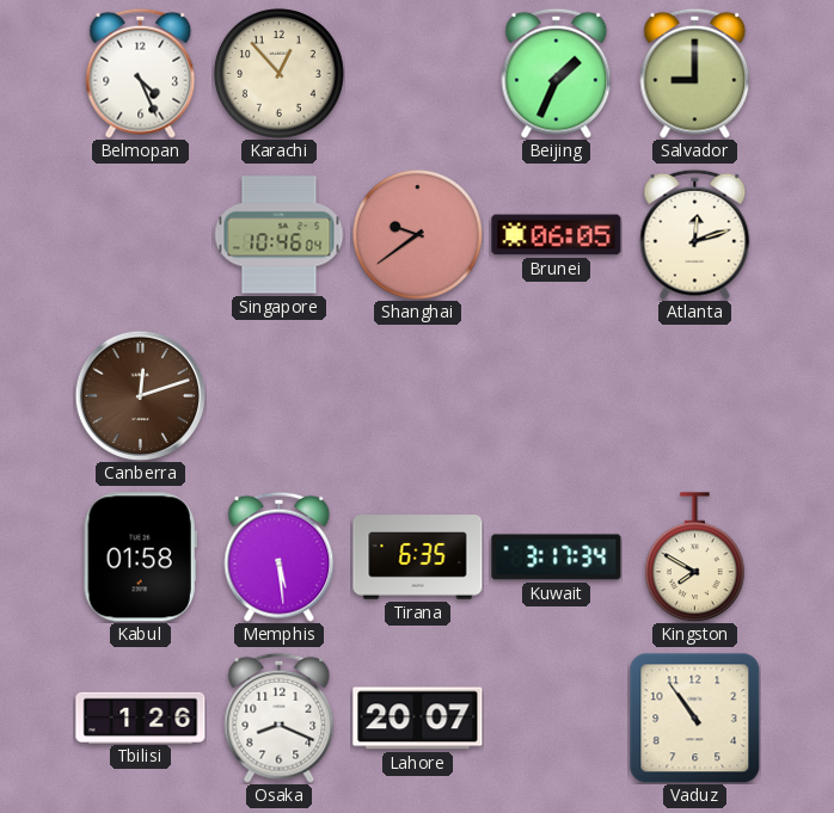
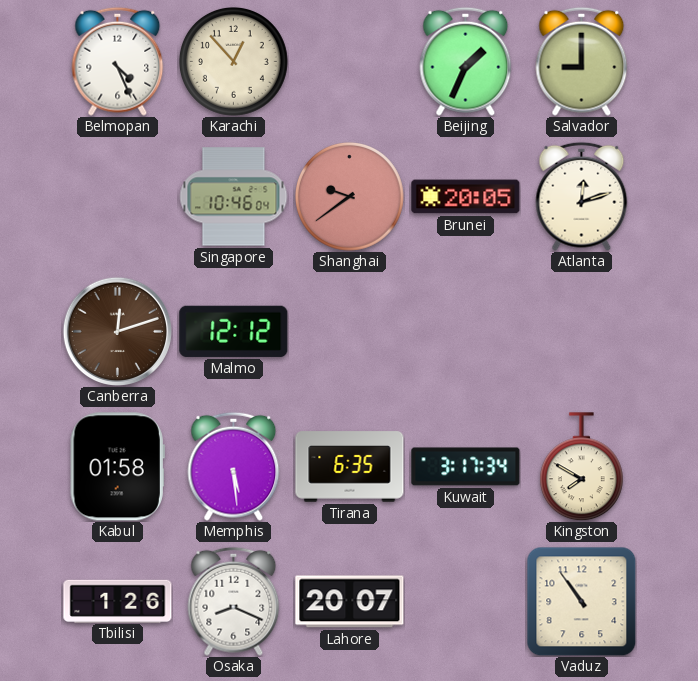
Brunei: 06:05 -> 20:05
Malmo: none -> 12:12
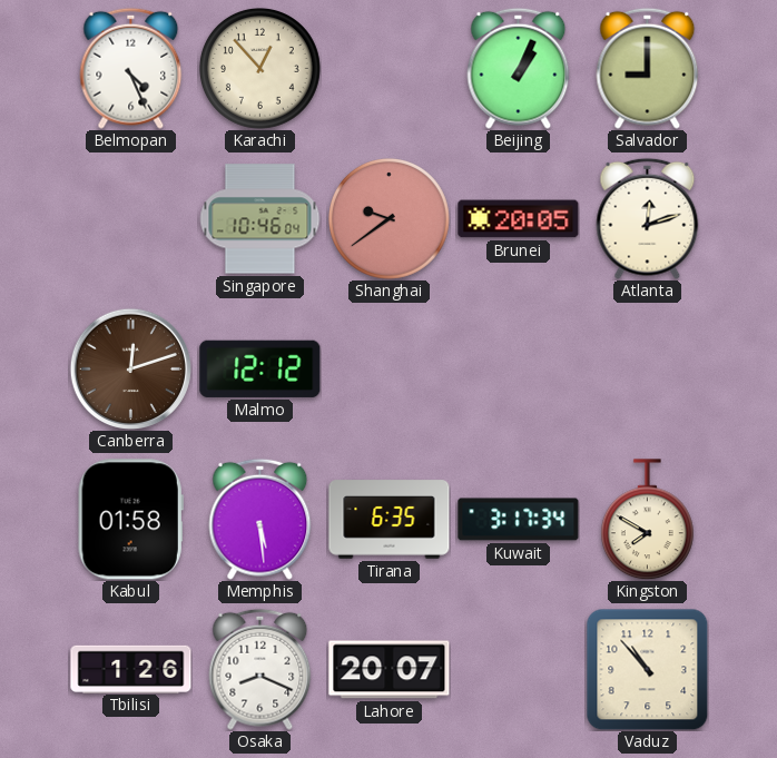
Beijing: 1:34 -> 1:04
Vaduz: 10:54 -> 10:53
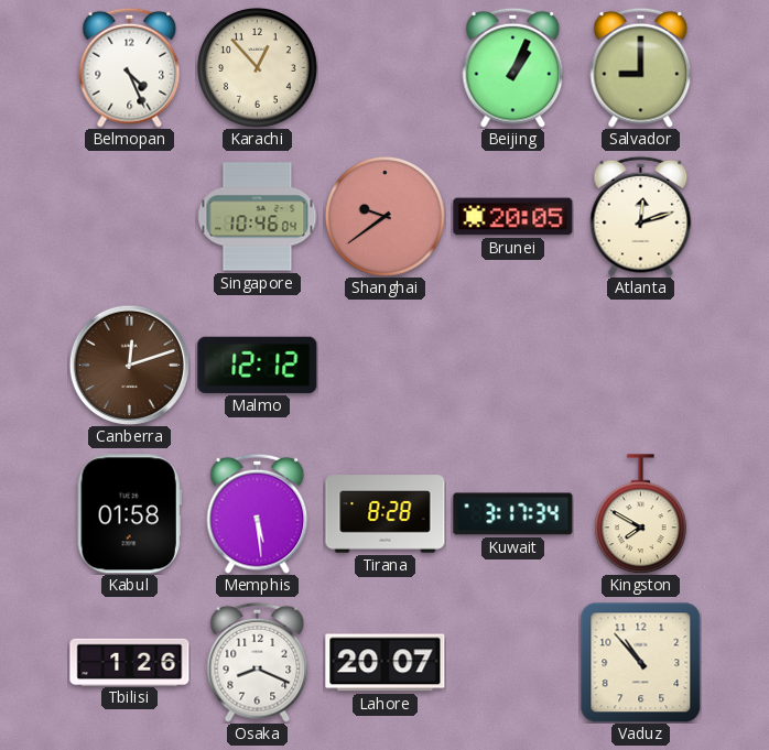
Tirana: 6:35 -> 8:28
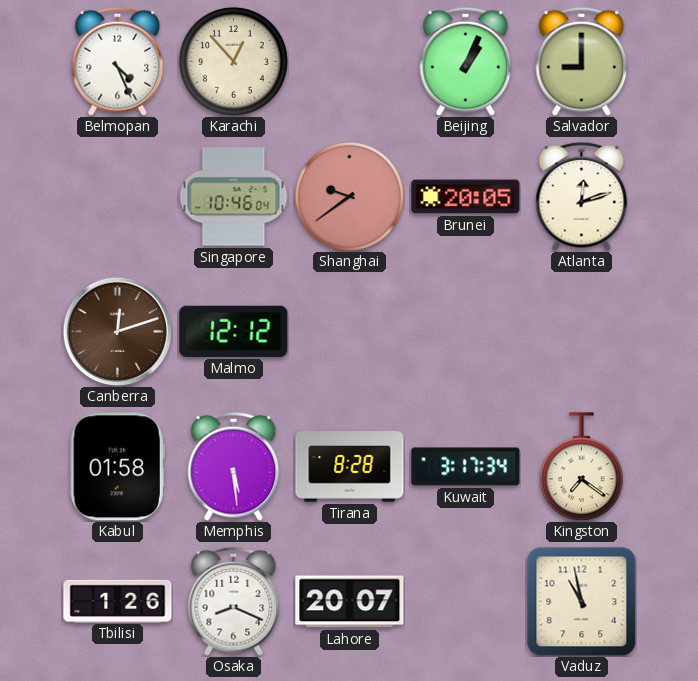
Kingston: 7:50 -> 7:21
Vaduz: 10:53 -> 10:58
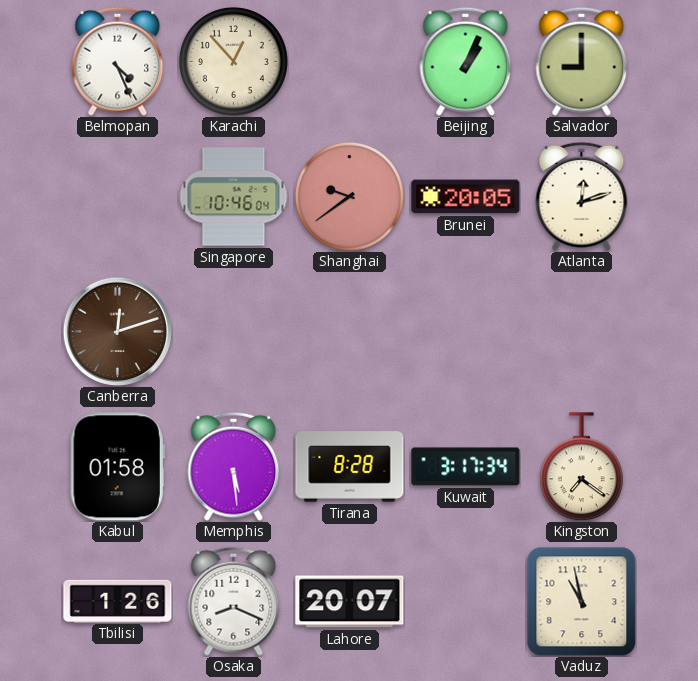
Malmo: 12:12 -> none
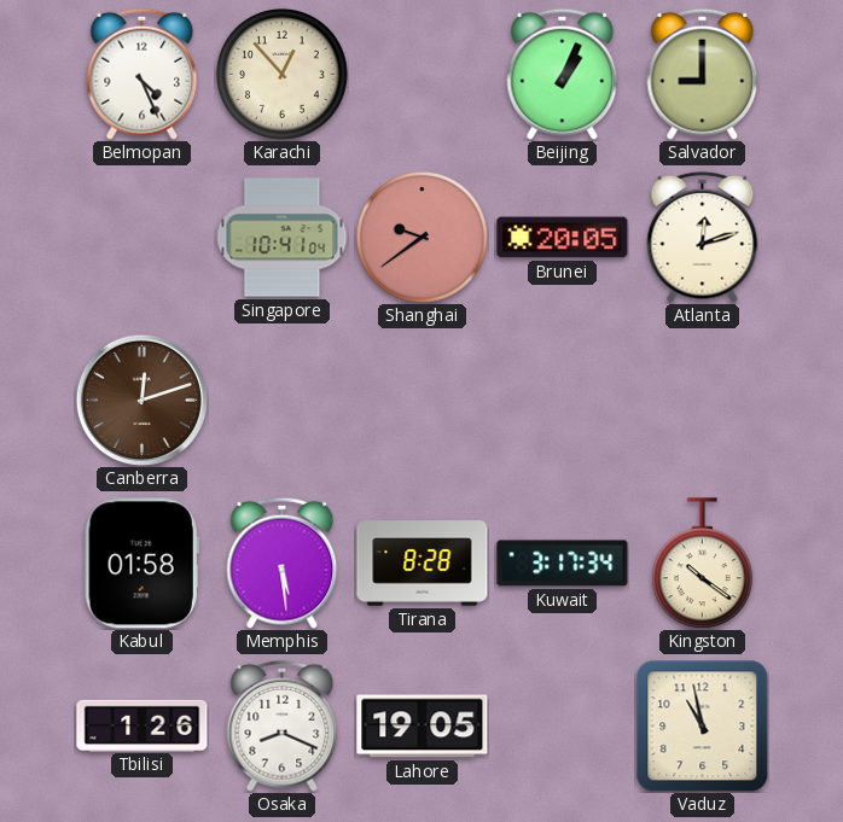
Singapore: 10:46 -> 10:41
Kingston: 7:21 -> 10:21
Lahore: 20:07 -> 19:05
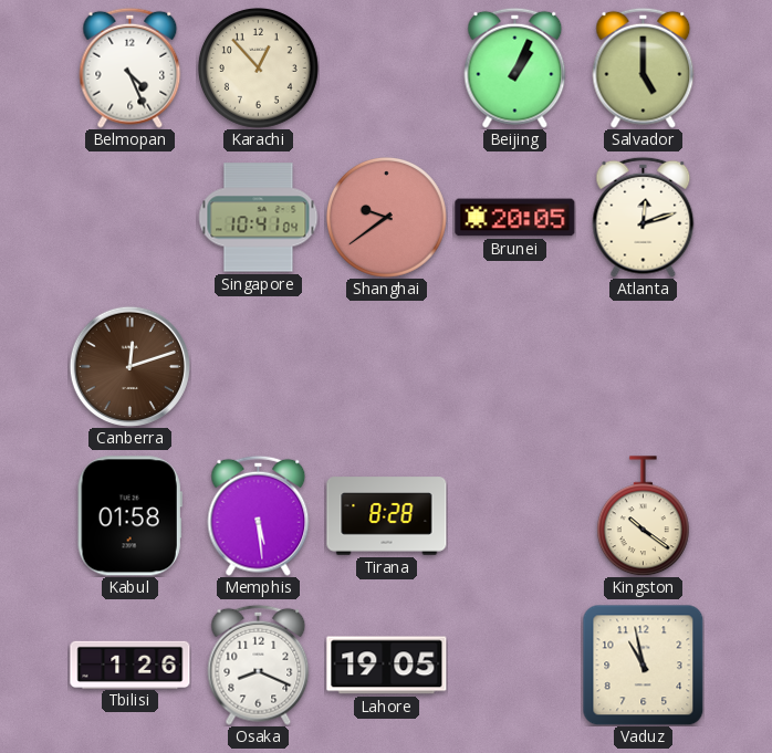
Salvador: 9:00 -> 5:00
Kuwait: 3:17 -> none
